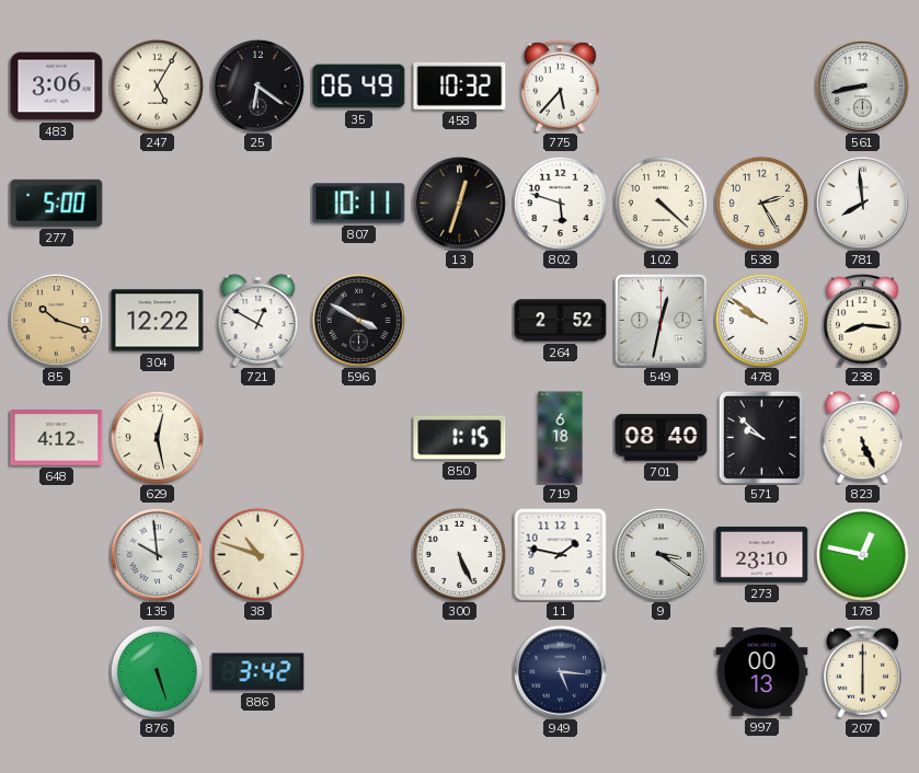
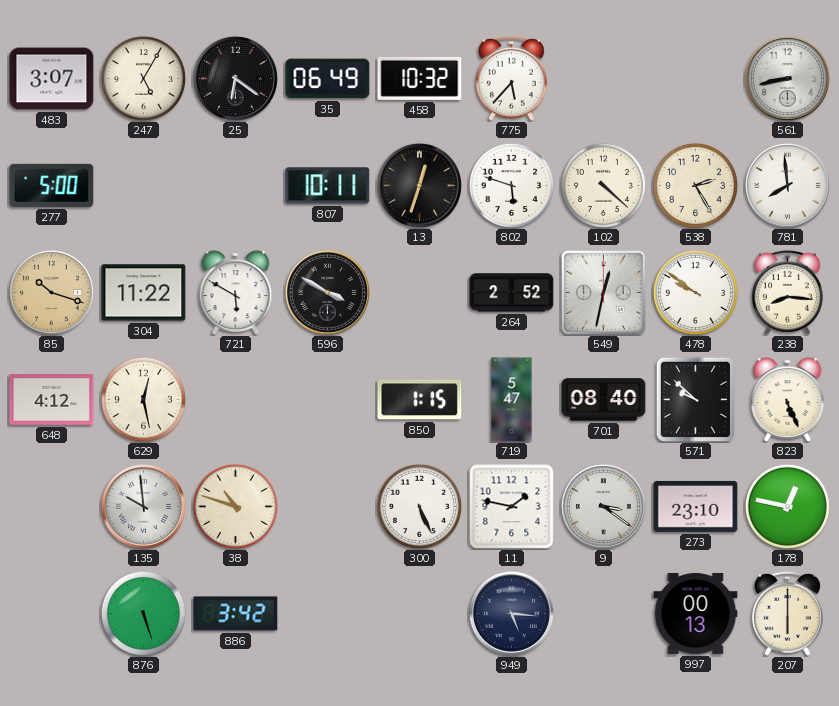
483: 3:06 -> 3:07
304: 12:22 -> 11:22
721: 12:50 -> 5:50
719: 6:18 -> 5:47
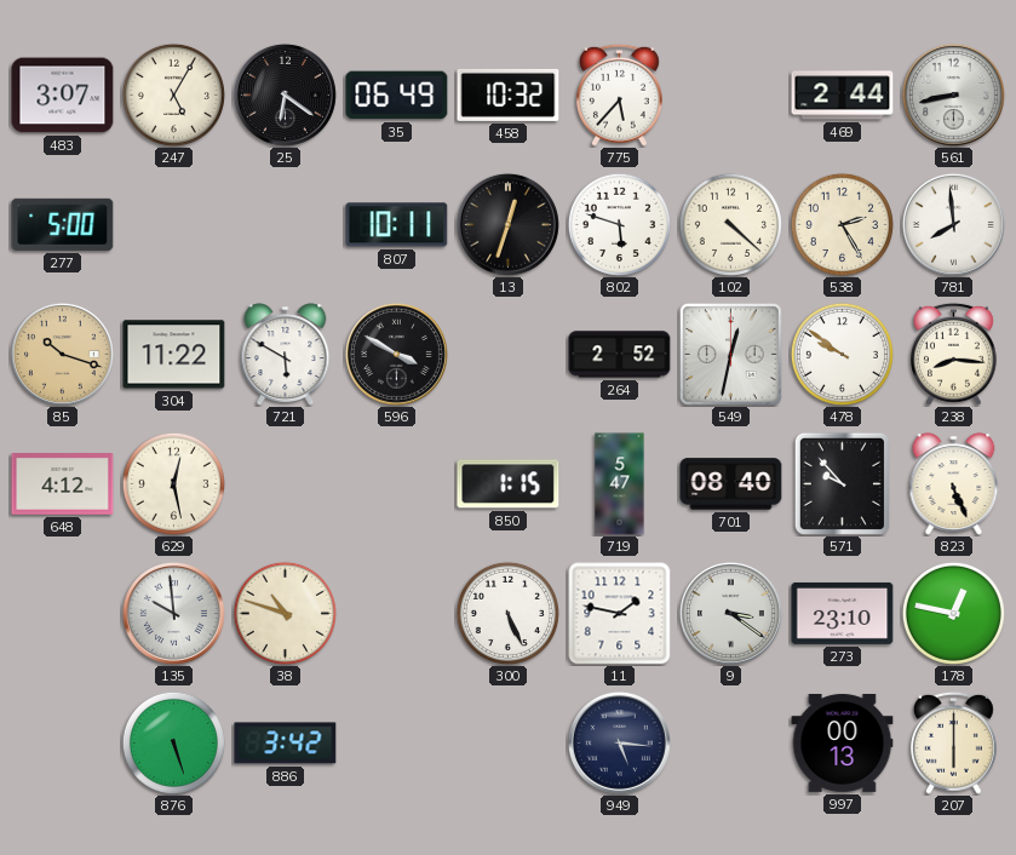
469: none -> 2:44
571: 9:52 -> 9:53
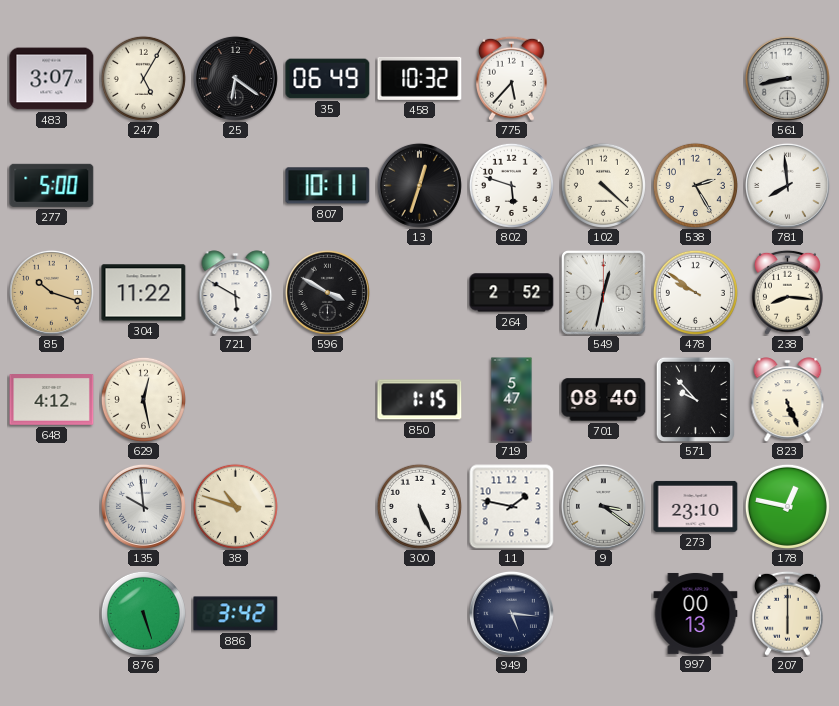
469: 2:44 -> none
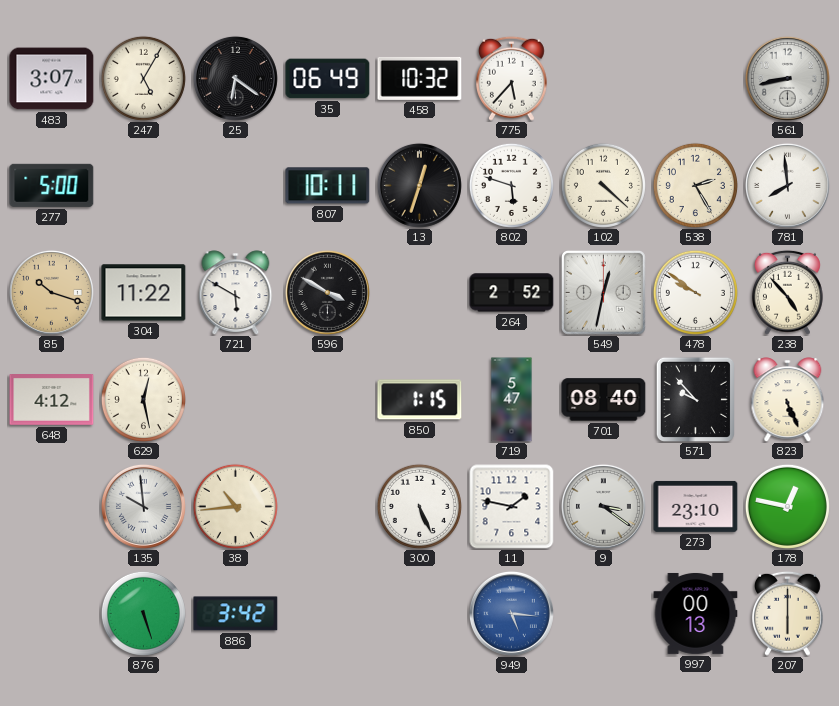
238: 8:16 -> 4:53
38: 10:48 -> 10:44
949 dial: navy -> blue
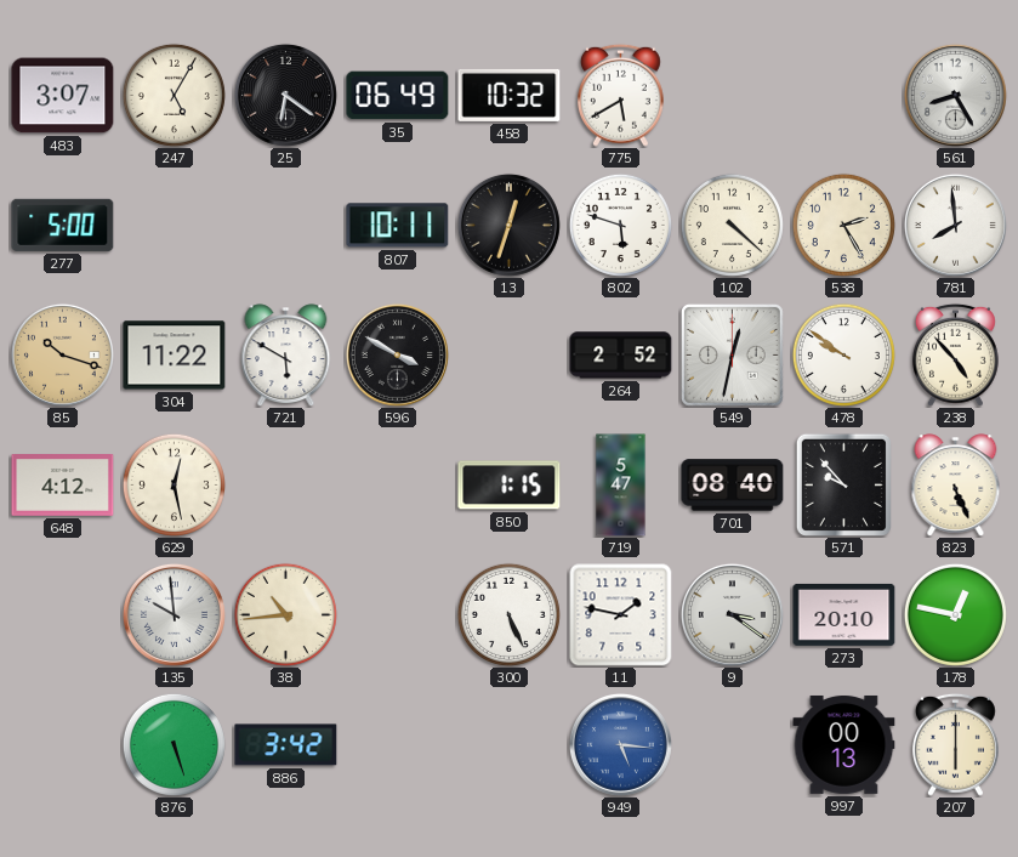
775: 5:37 -> 5:40
561: 8:43 -> 8:25
273: 23:10 -> 20:10
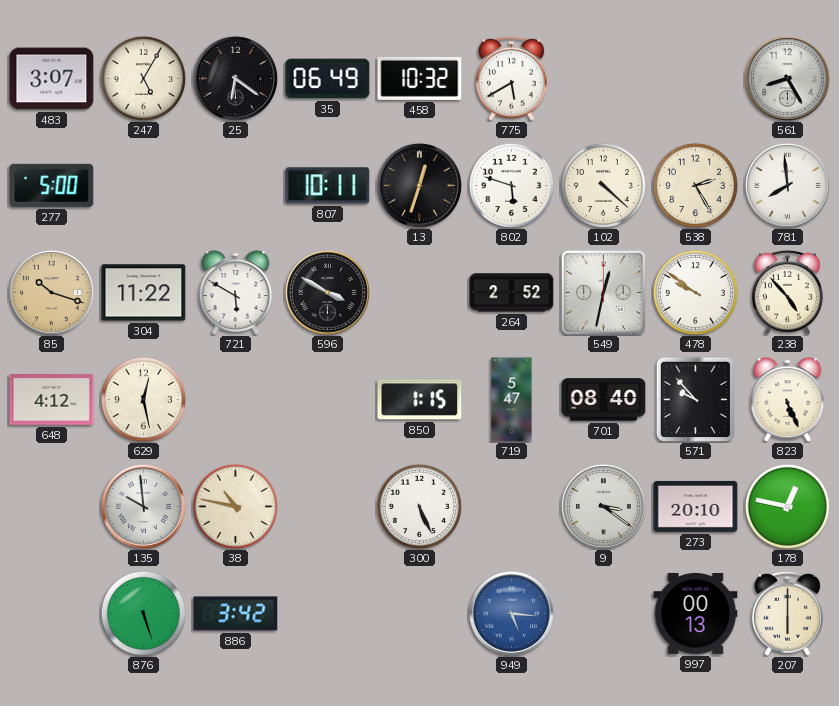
38: 10:44 -> 10:47
11: 1:47 -> none
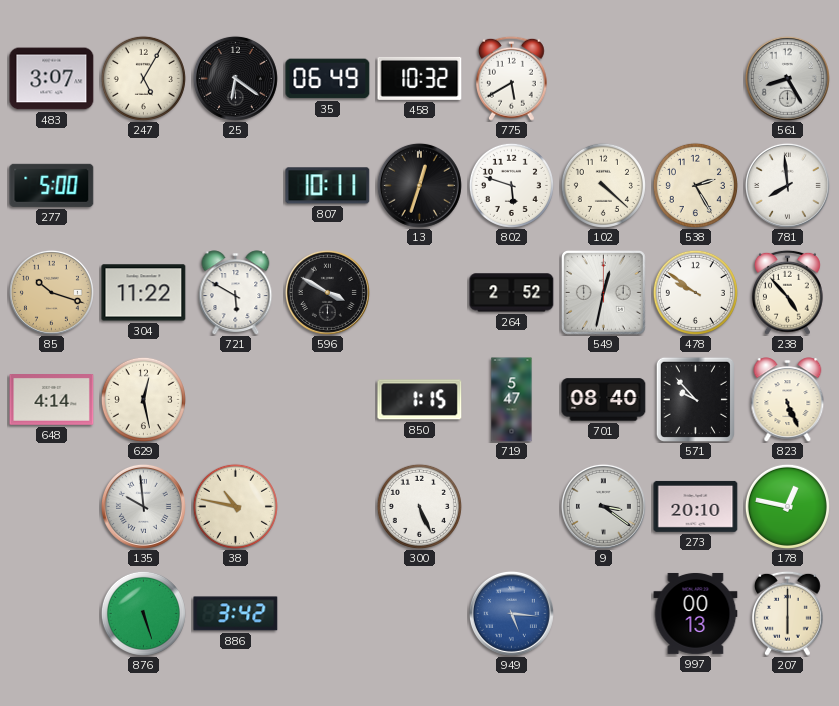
648: 4:12 -> 4:14
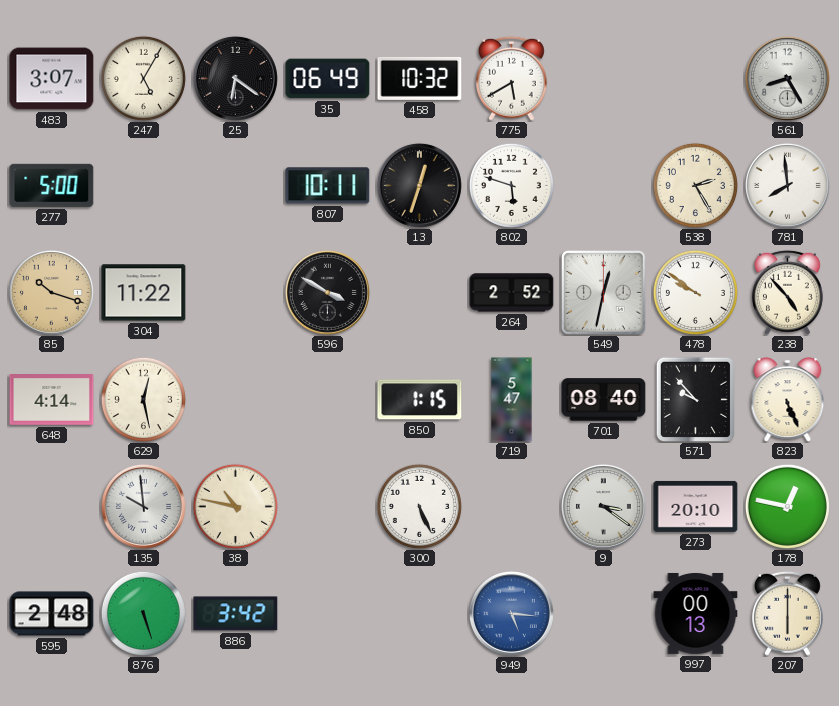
102: 4:22 -> none
721: 5:50 -> none
595: none -> 2:48
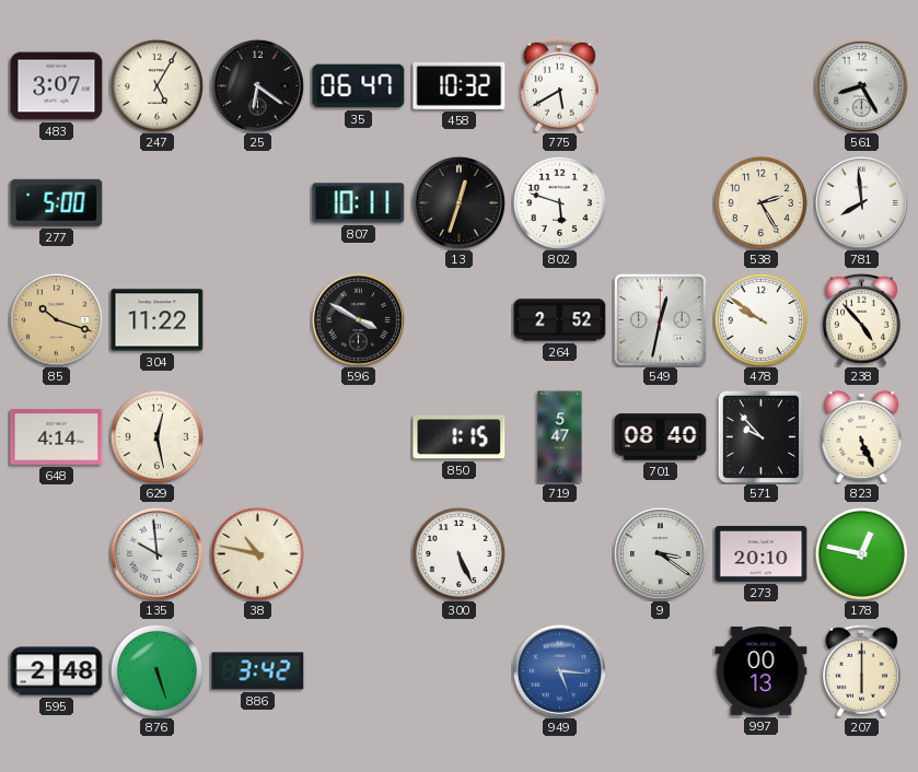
35: 06:49 -> 06:47
